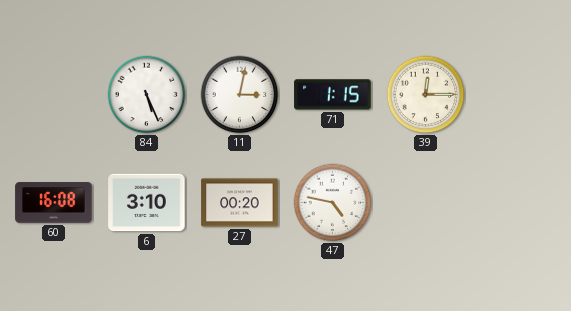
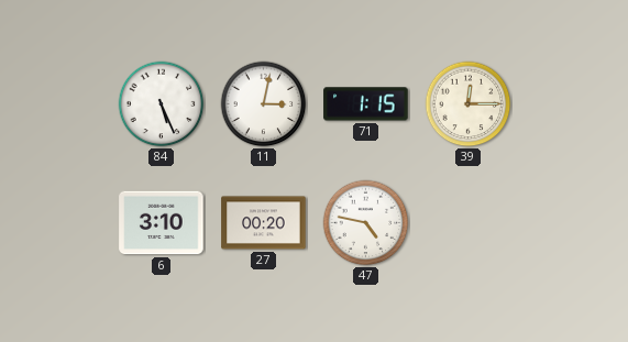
60: 16:08 -> none
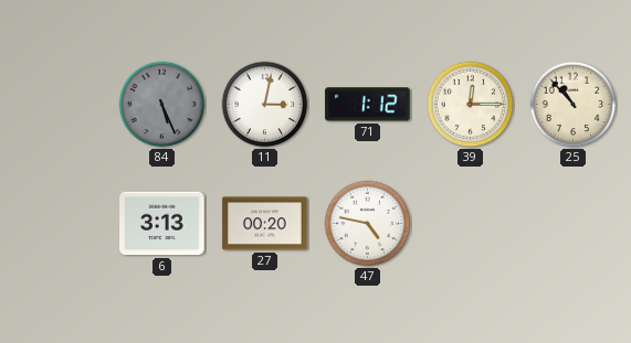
84 dial: white -> grey
71: 1:15 -> 1:12
25: none -> 10:53
6: 3:10 -> 3:13
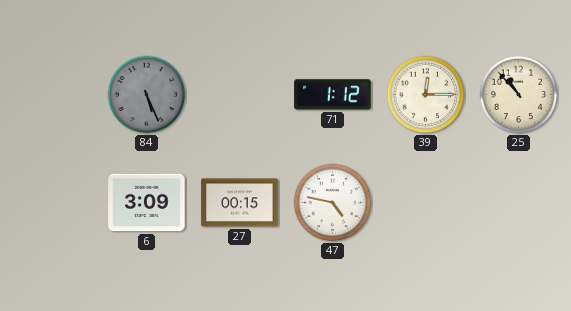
11: 3:02 -> none
6: 3:13 -> 3:09
27: 00:20 -> 00:15
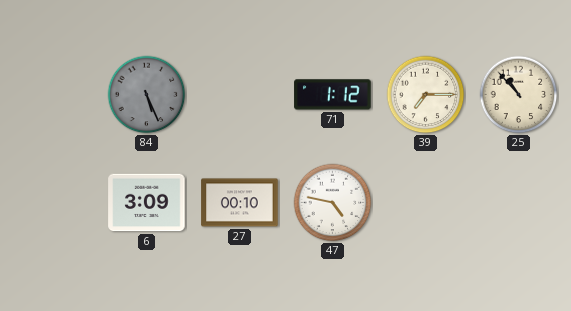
39: 12:15 -> 7:15
27: 00:15 -> 00:10
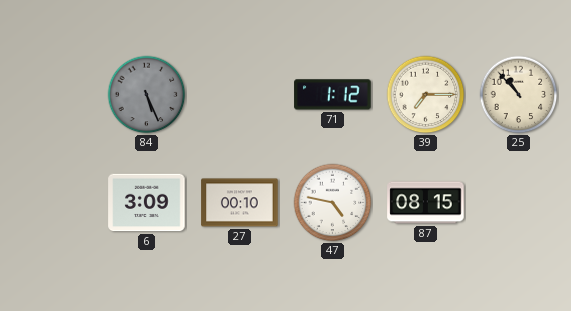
87: none -> 08:15
